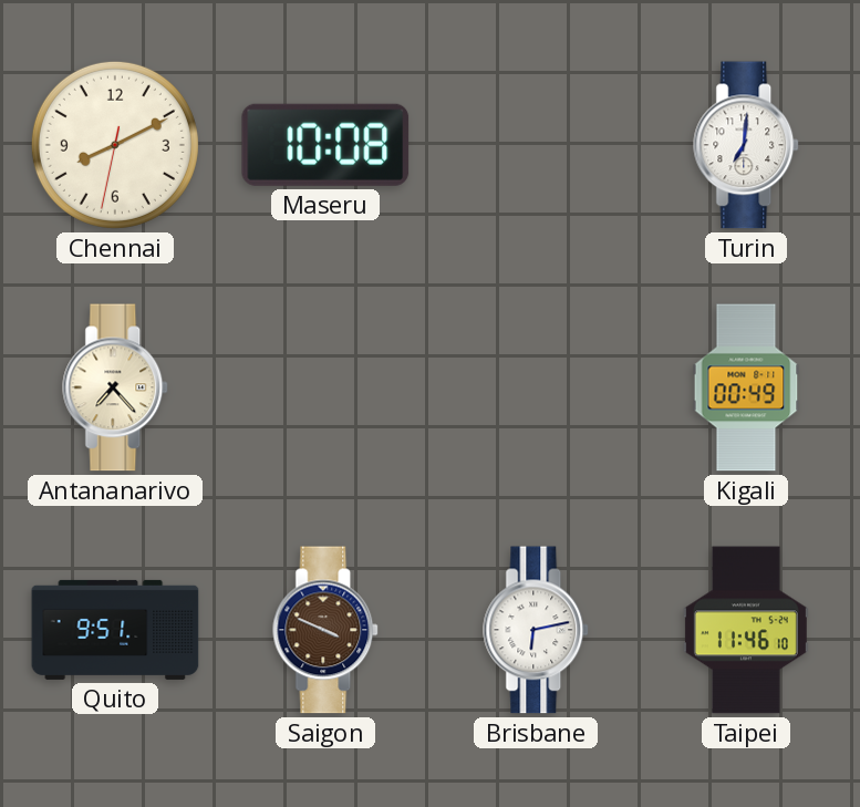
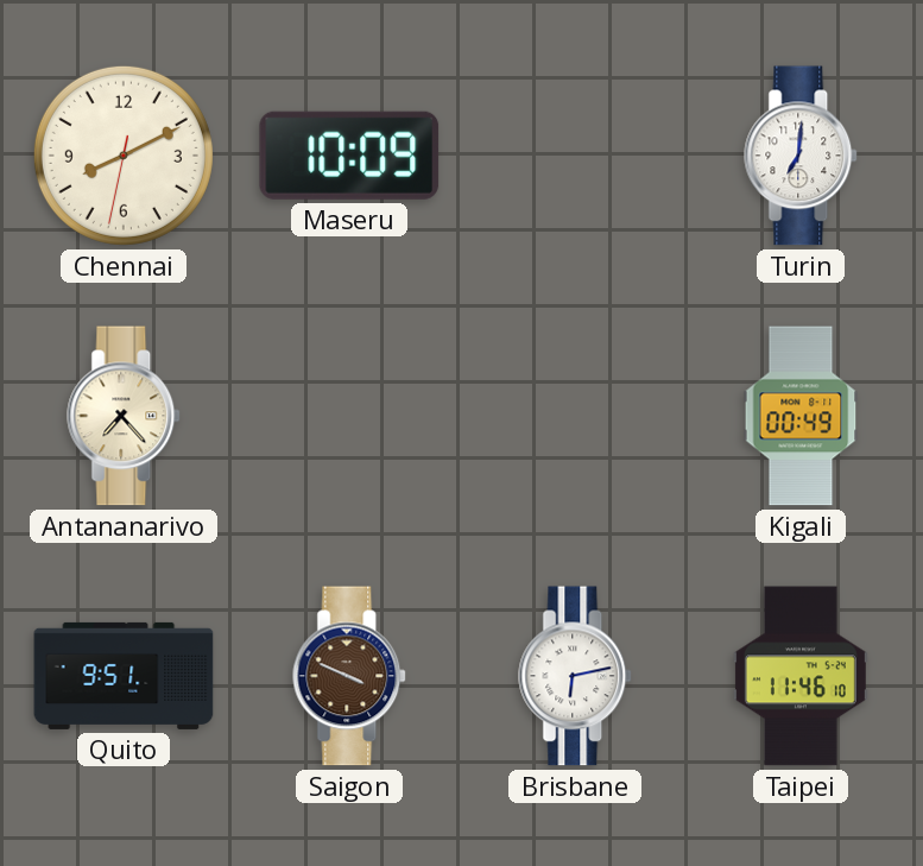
Maseru: 10:08 -> 10:09
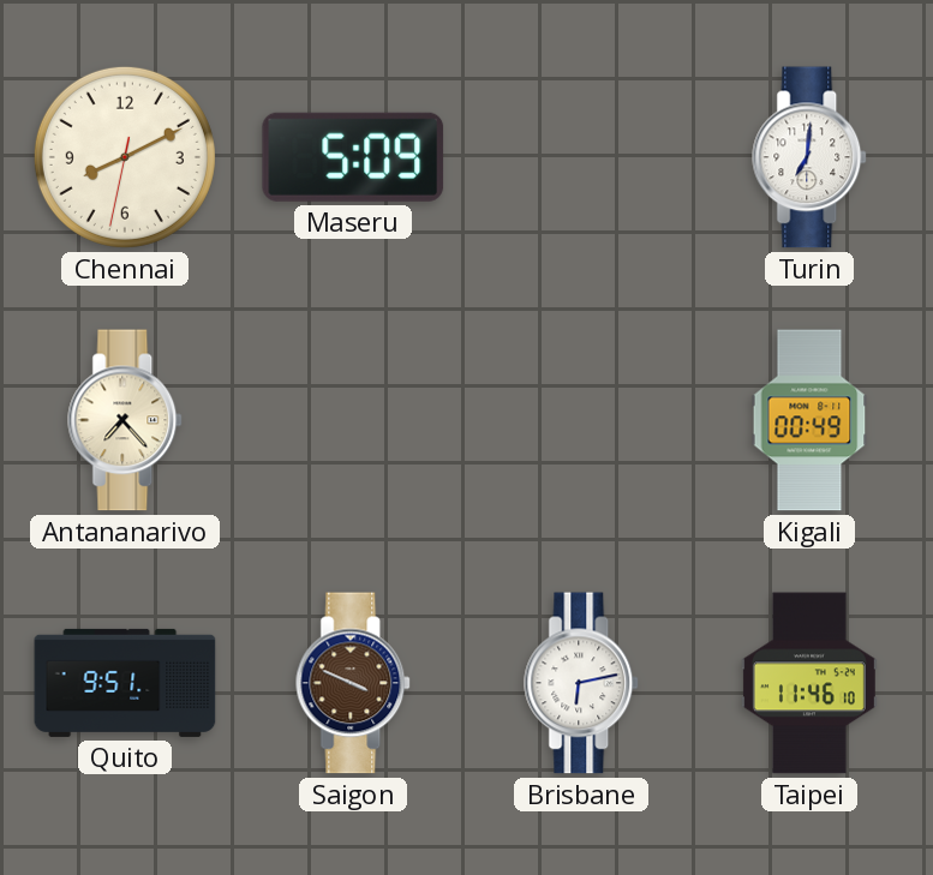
Maseru: 10:09 -> 5:09
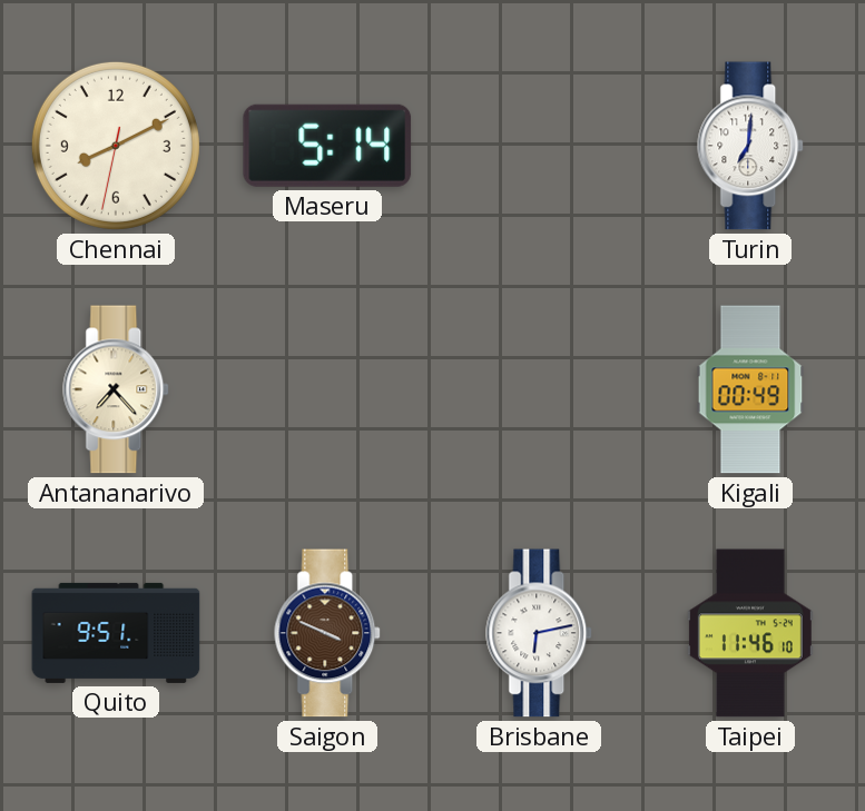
Maseru: 5:09 -> 5:14
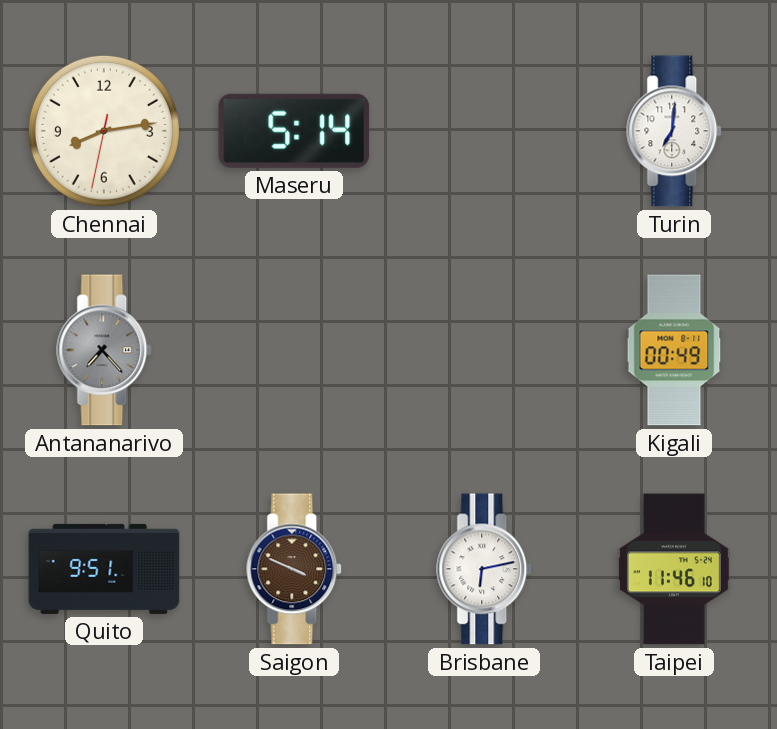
Chennai: 8:10 -> 8:13
Antananarivo dial: cream -> grey
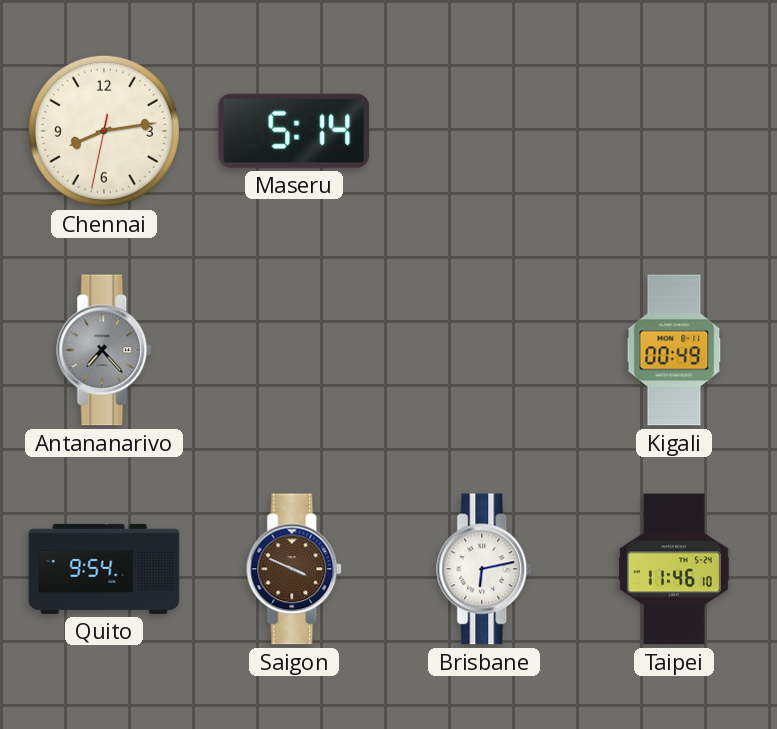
Turin: 7:01 -> none
Quito: 9:51 -> 9:54
